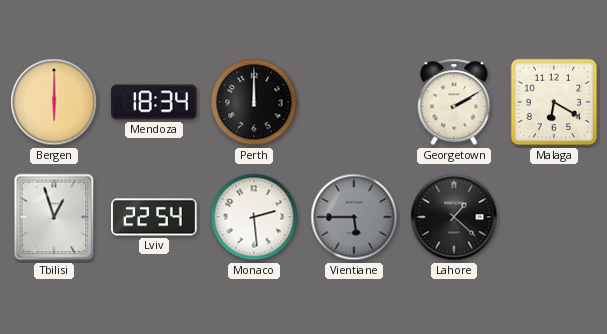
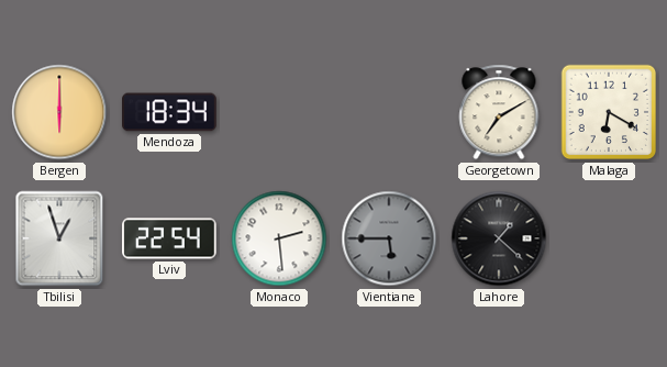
Perth: 12:00 -> none
Georgetown: 2:10 -> 7:10
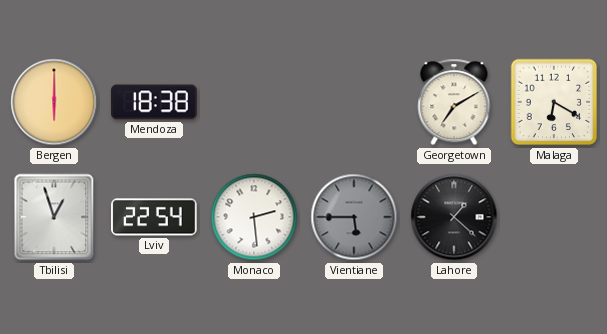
Mendoza: 18:34 -> 18:38
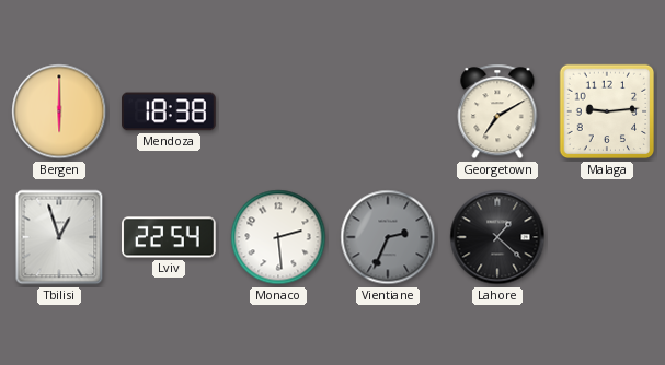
Malaga: 6:20 -> 9:14
Vientiane: 5:45 -> 2:34
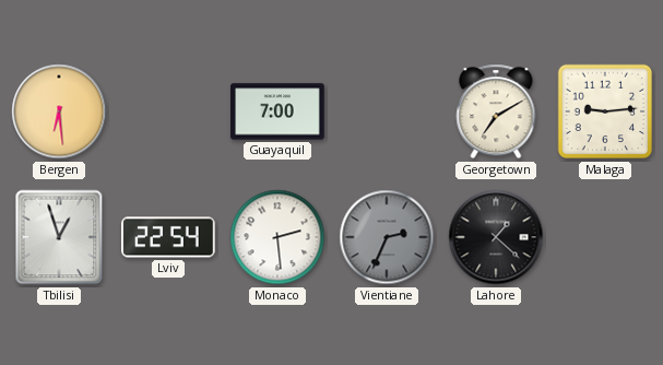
Bergen: 6:00 -> 6:29
Mendoza: 18:38 -> none
Guayaquil: none -> 7:00
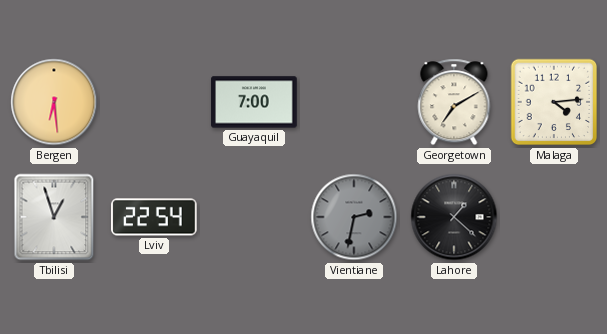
Malaga: 9:14 -> 4:14
Monaco: 2:29 -> none
Vientiane: 2:34 -> 2:32
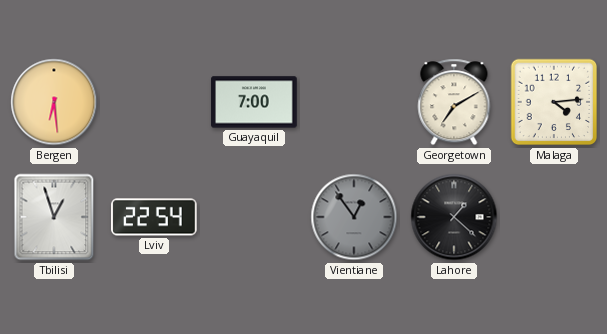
Vientiane: 2:32 -> 12:54
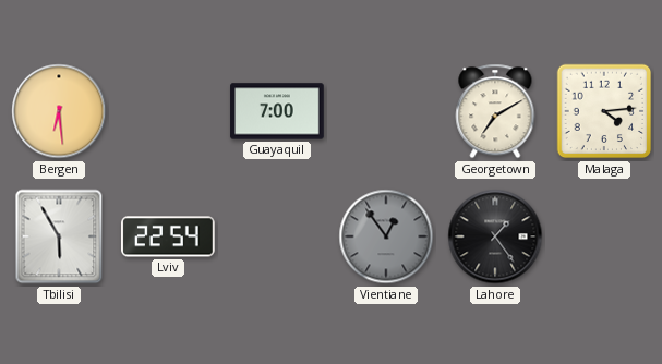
Tbilisi: 12:57 -> 5:55
Lahore: 1:22 -> 1:24
